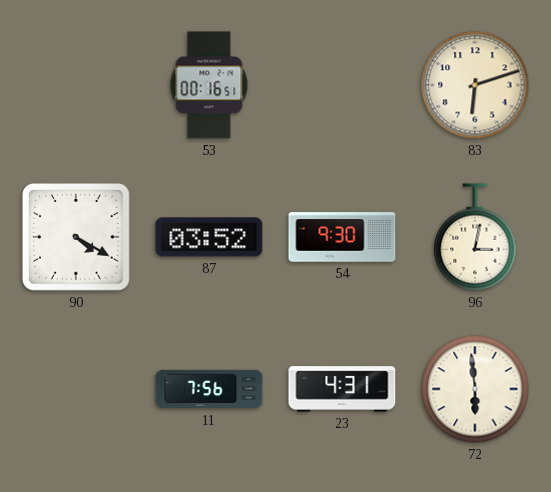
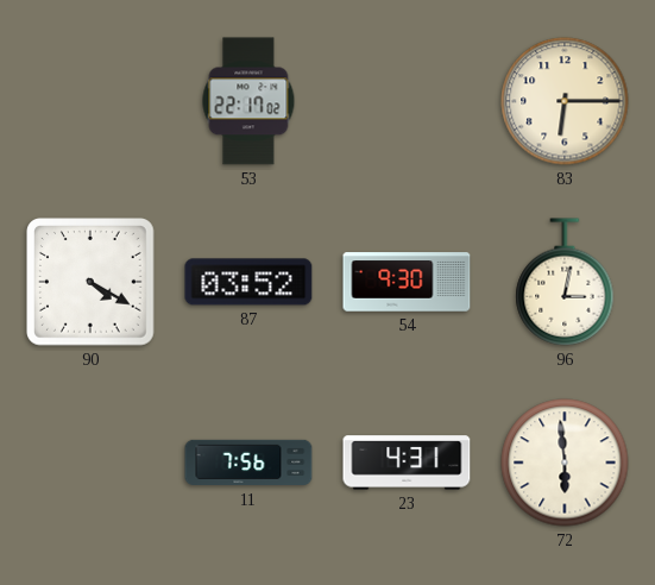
53: 00:16 -> 22:17
83: 6:12 -> 6:15
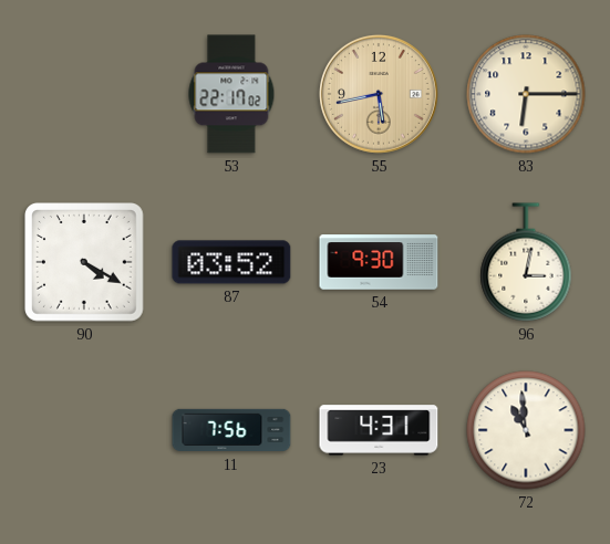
55: none -> 5:43
72: 5:59 -> 10:59
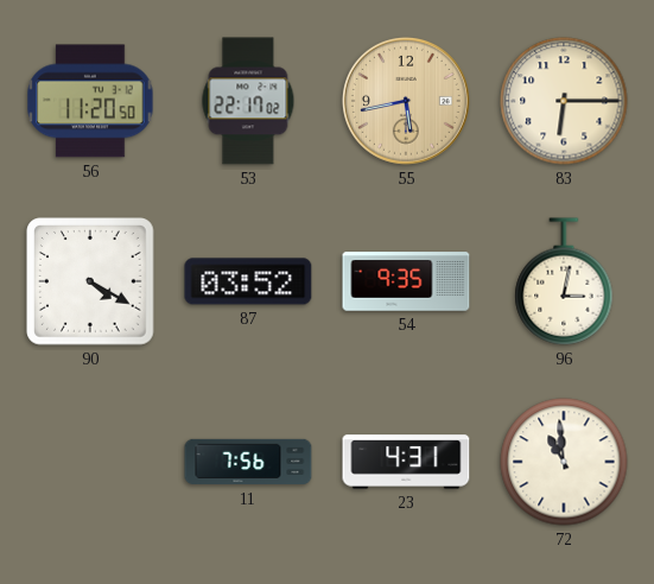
56: none -> 11:20
54: 9:30 -> 9:35
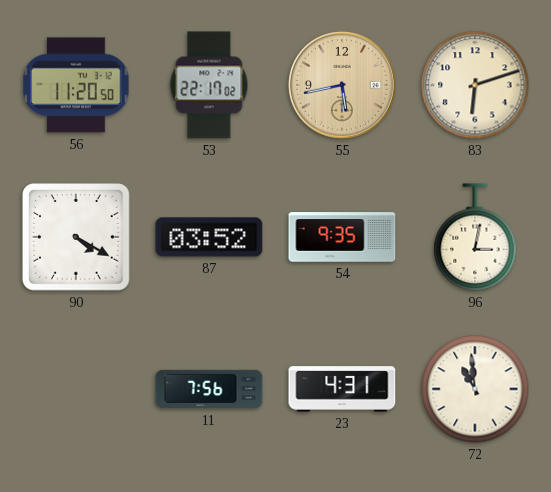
83: 6:15 -> 6:12
